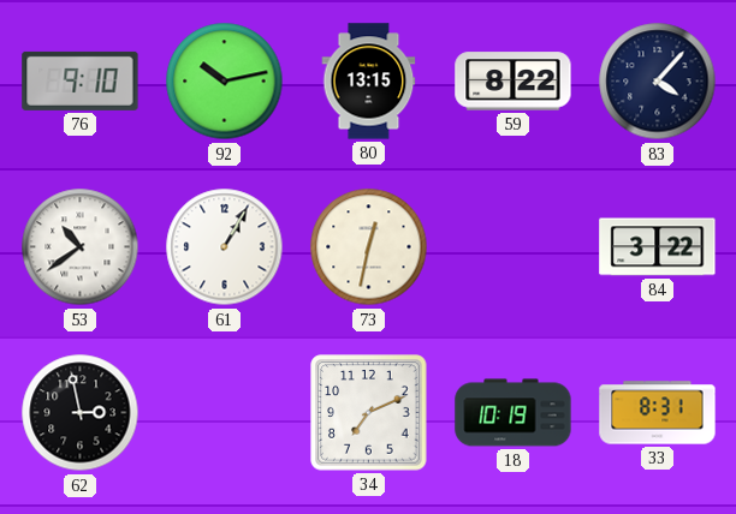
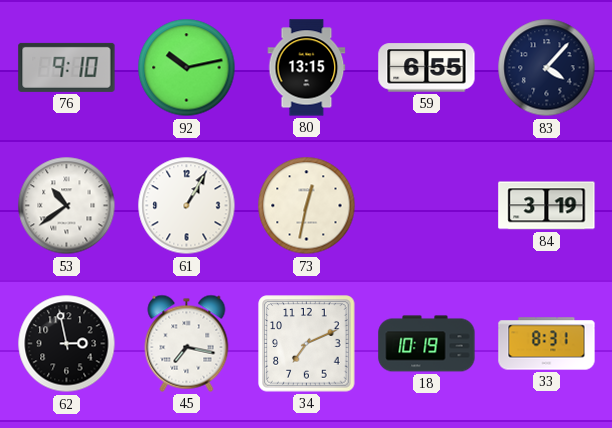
59: 8:22 -> 6:55
84: 3:22 -> 3:19
45: none -> 7:17
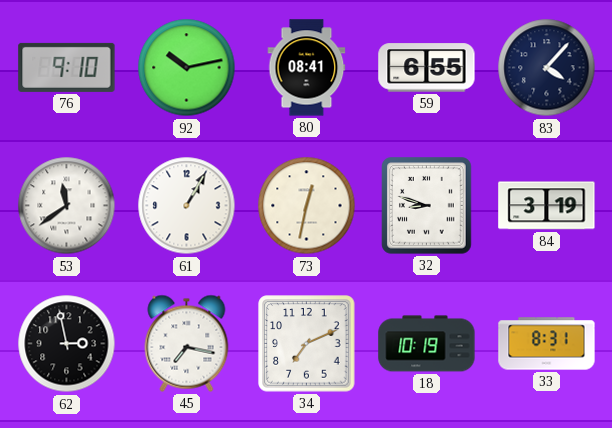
80: 13:15 -> 08:41
53: 10:39 -> 11:39
32: none -> 8:48
